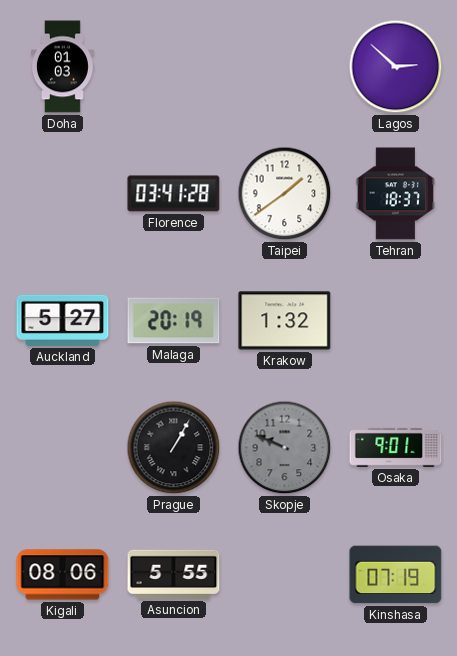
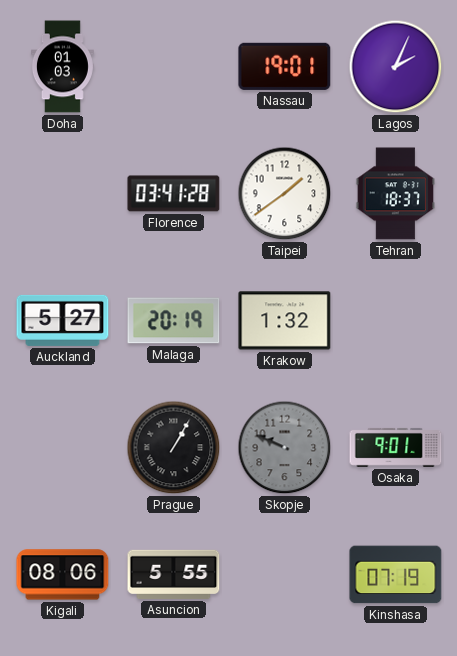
Nassau: none -> 19:01
Lagos: 2:52 -> 2:04
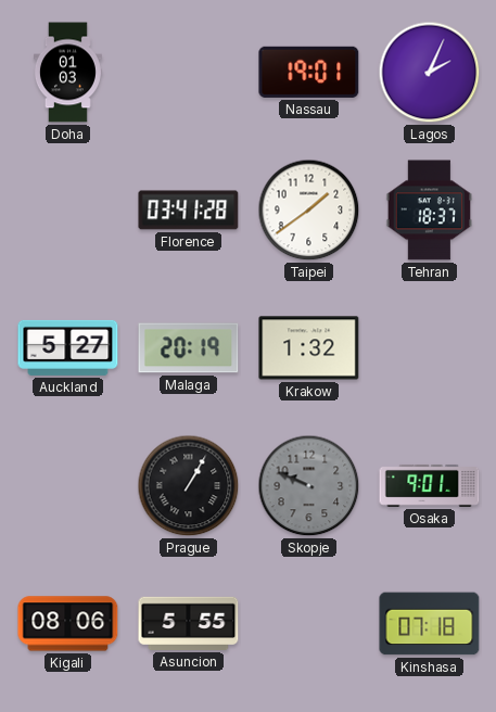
Kinshasa: 07:19 -> 07:18
